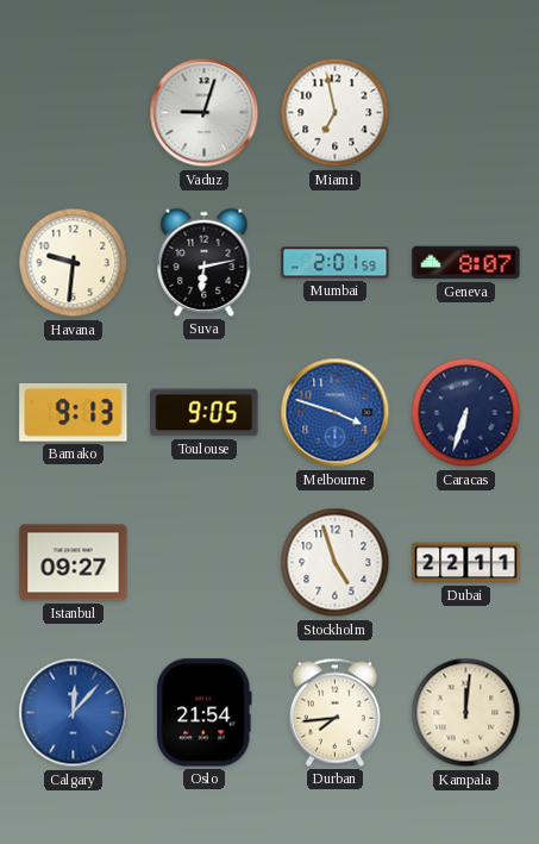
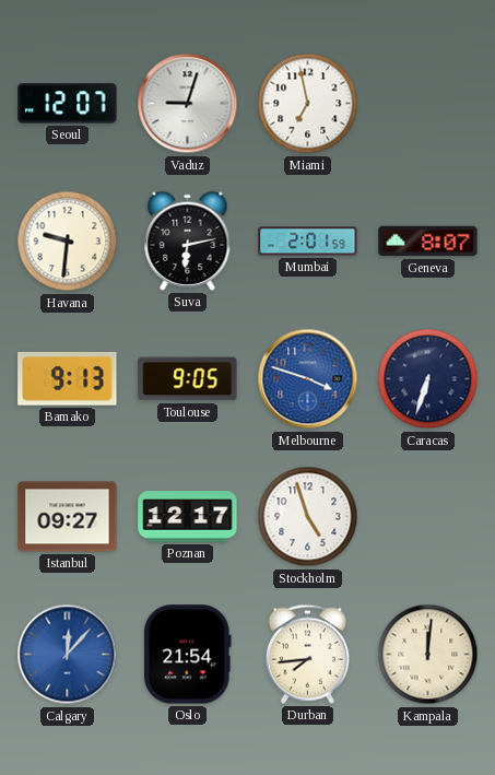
Seoul: none -> 12:07
Poznan: none -> 12:17
Dubai: 22:11 -> none
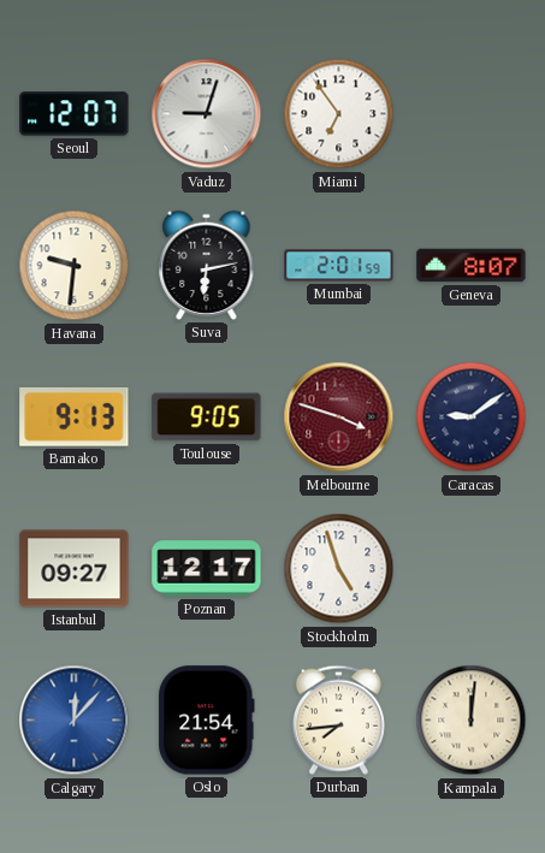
Miami: 6:58 -> 6:54
Melbourne dial: blue -> burgundy
Caracas: 6:33 -> 9:09
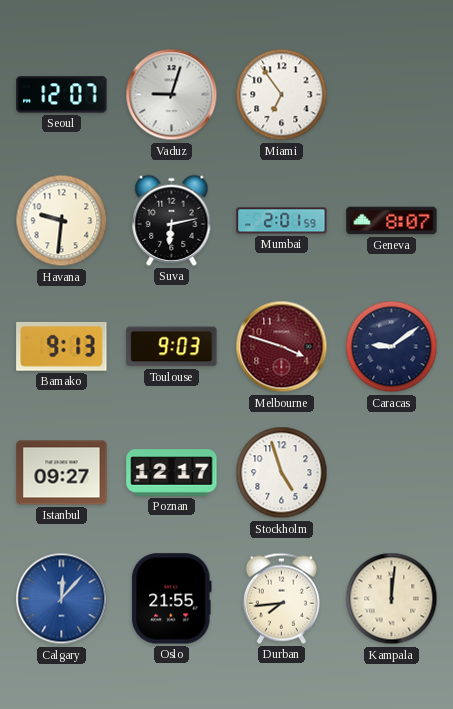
Toulouse: 9:05 -> 9:03
Oslo: 21:54 -> 21:55
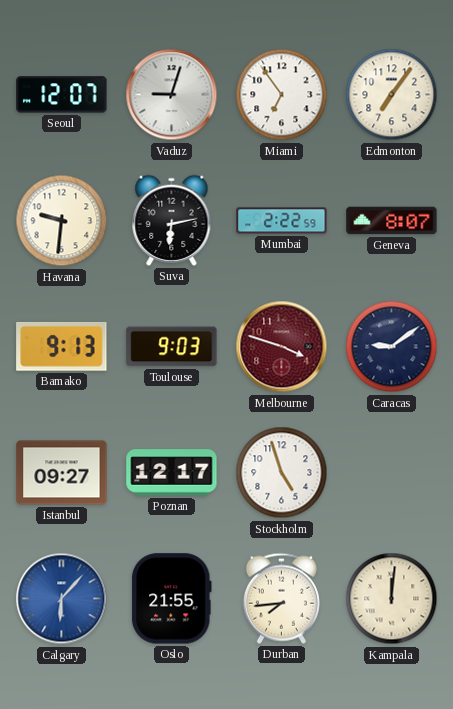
Edmonton: none -> 7:06
Mumbai: 2:01 -> 2:22
Calgary: 12:07 -> 6:07
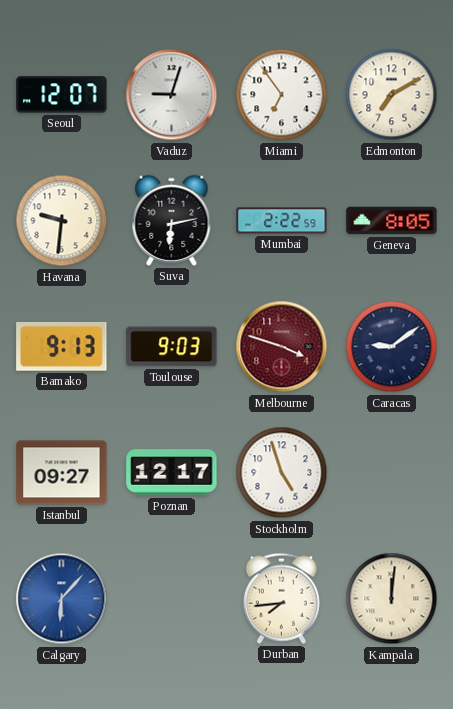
Edmonton: 7:06 -> 7:10
Geneva: 8:07 -> 8:05
Oslo: 21:55 -> none
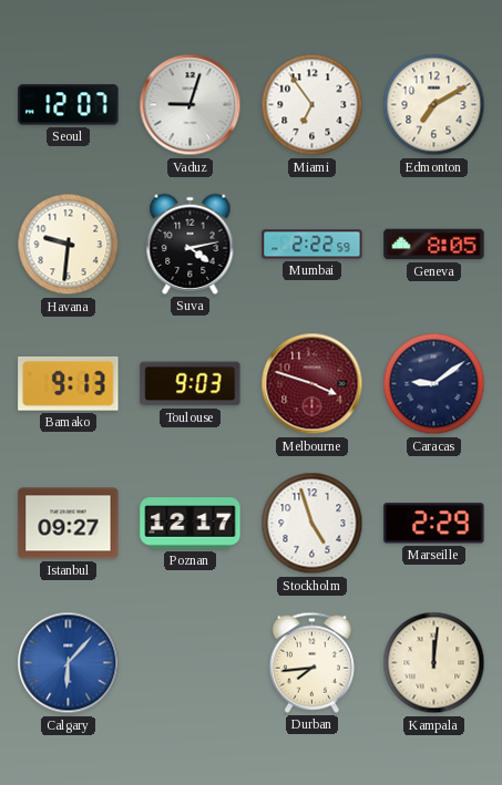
Suva: 6:13 -> 4:13
Marseille: none -> 2:29
